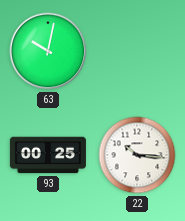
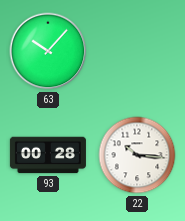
63: 10:02 -> 10:07
93: 00:25 -> 00:28
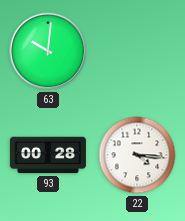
63: 10:07 -> 10:01
22: 10:16 -> 4:16
